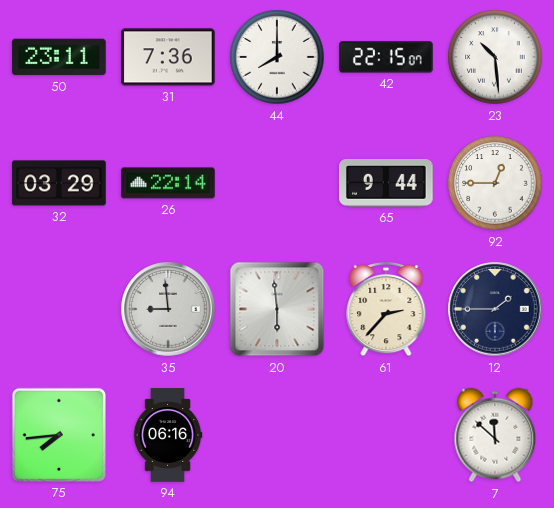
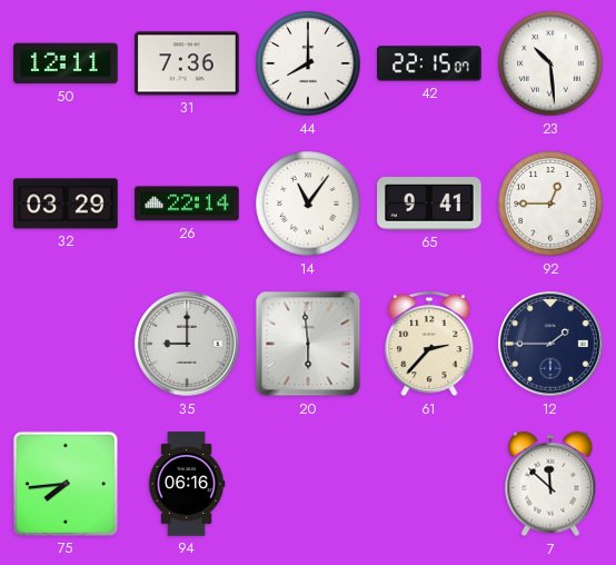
50: 23:11 -> 12:11
14: none -> 11:06
65: 9:44 -> 9:41
35: 8:59 -> 9:00
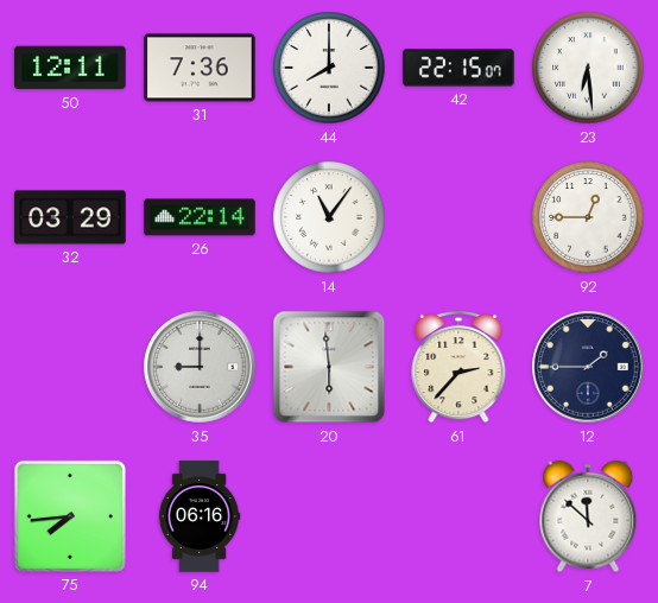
23: 10:29 -> 6:29
65: 9:41 -> none
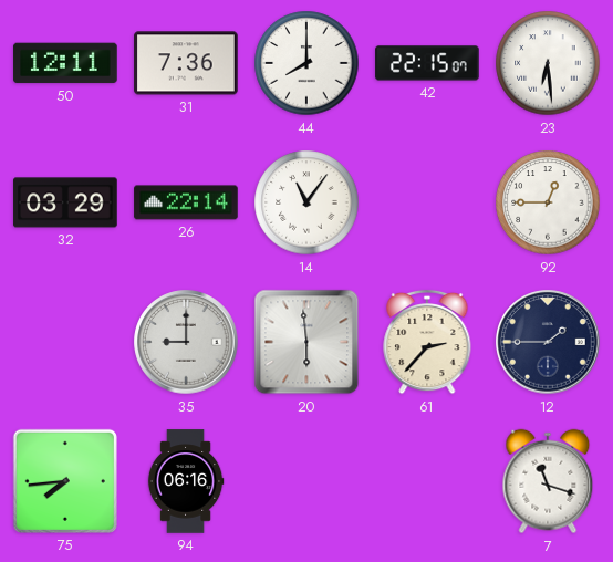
7: 11:52 -> 11:18
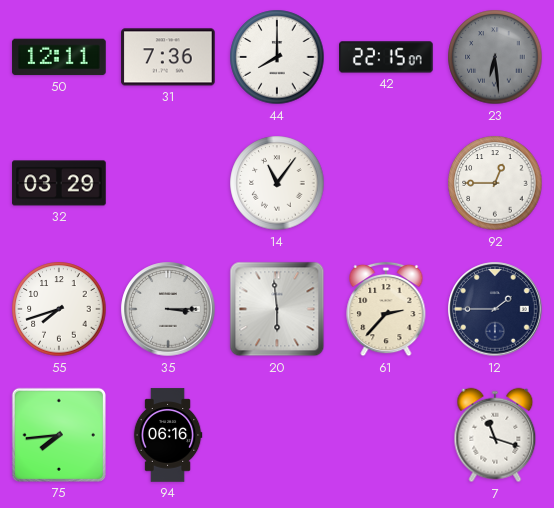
23 dial: white -> grey
26: 22:14 -> none
55: none -> 7:42
35: 9:00 -> 3:15
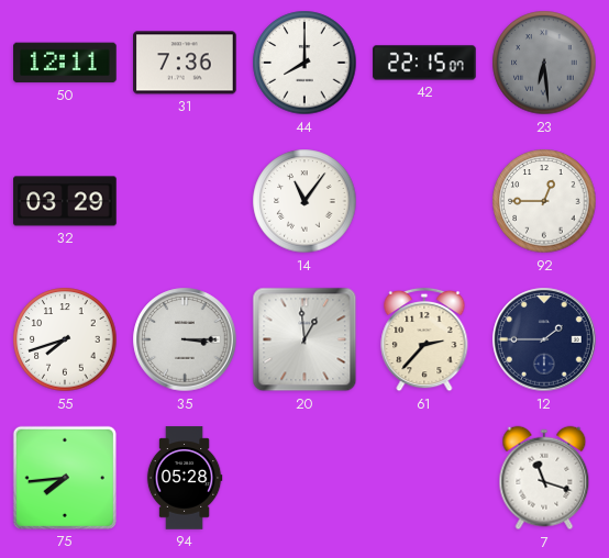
20: 5:59 -> 12:59
94: 06:16 -> 05:28
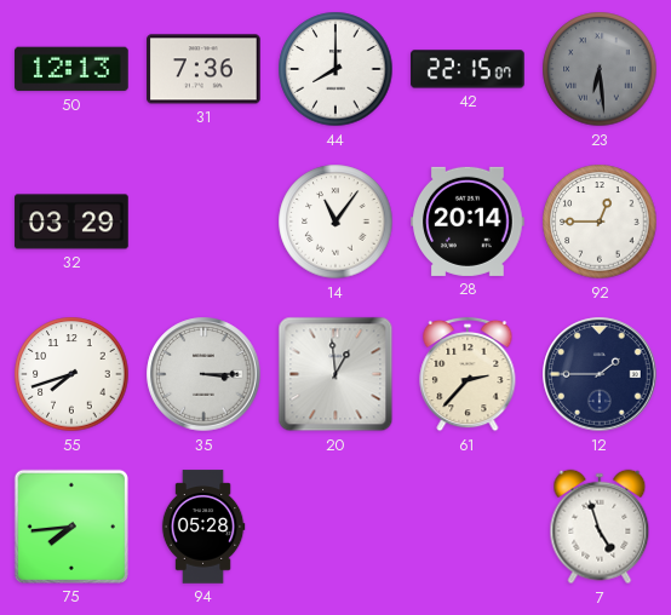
50: 12:11 -> 12:13
28: none -> 20:14
7: 11:18 -> 4:57
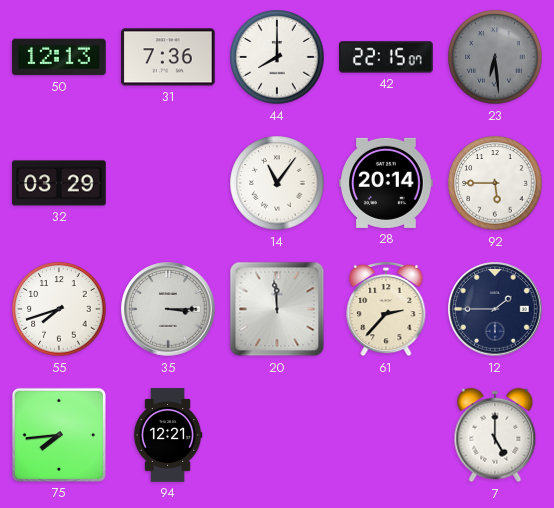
92: 12:45 -> 5:45
20: 12:59 -> 11:59
94: 05:28 -> 12:21
7: 4:57 -> 5:00
